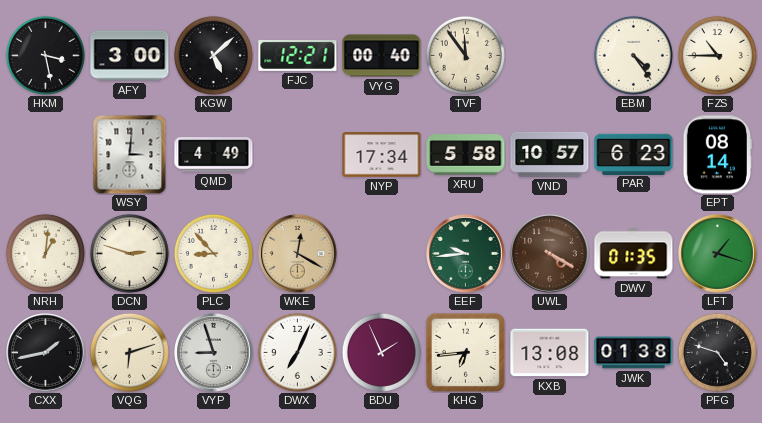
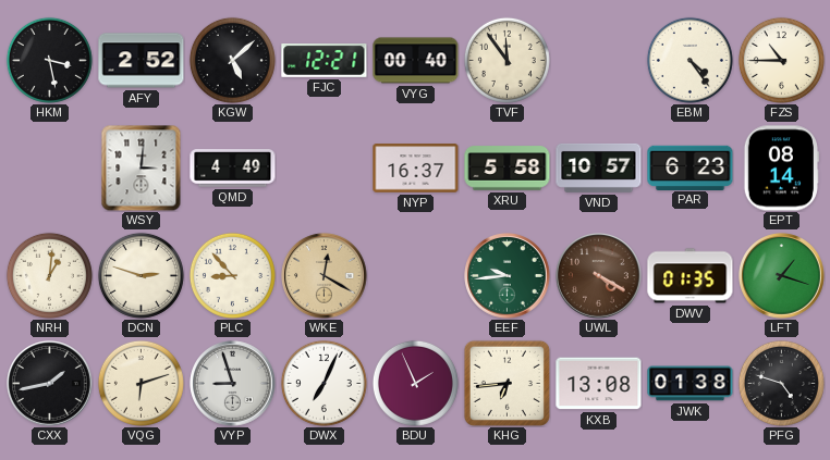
AFY: 3:00 -> 2:52
NYP: 17:34 -> 16:37
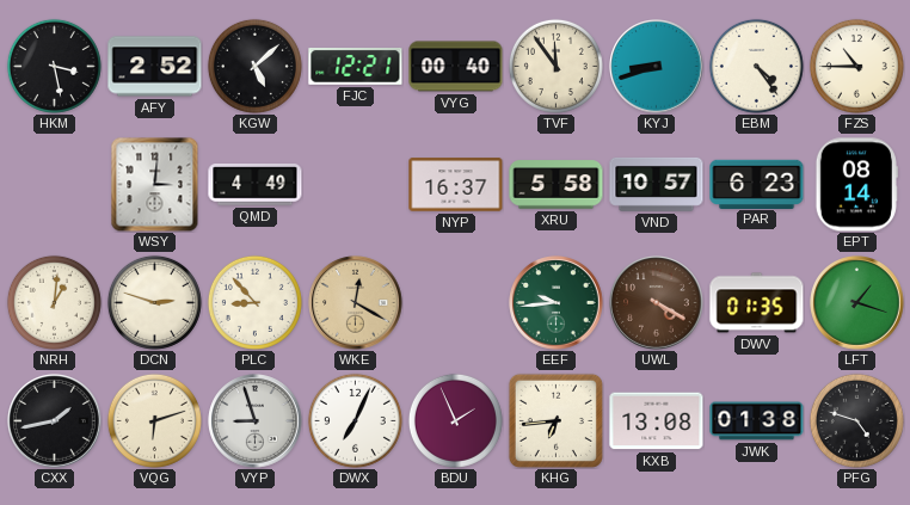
KYJ: none -> 8:42
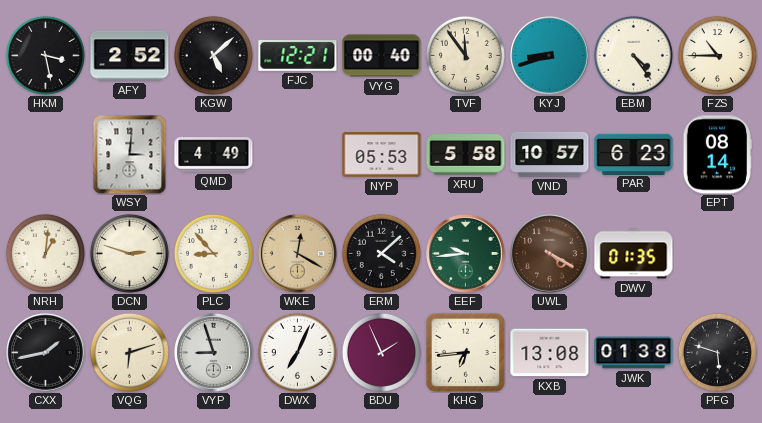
NYP: 16:37 -> 05:53
ERM: none -> 4:08
LFT: 1:18 -> none
PFG: 4:48 -> 5:48
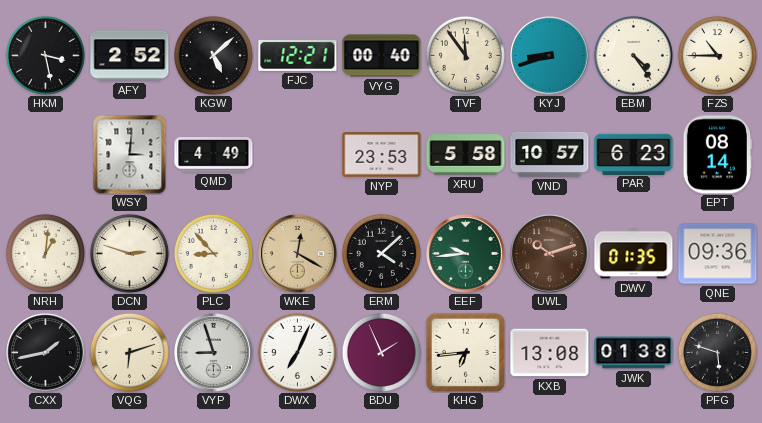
NYP: 05:53 -> 23:53
UWL: 4:20 -> 10:12
QNE: none -> 09:36
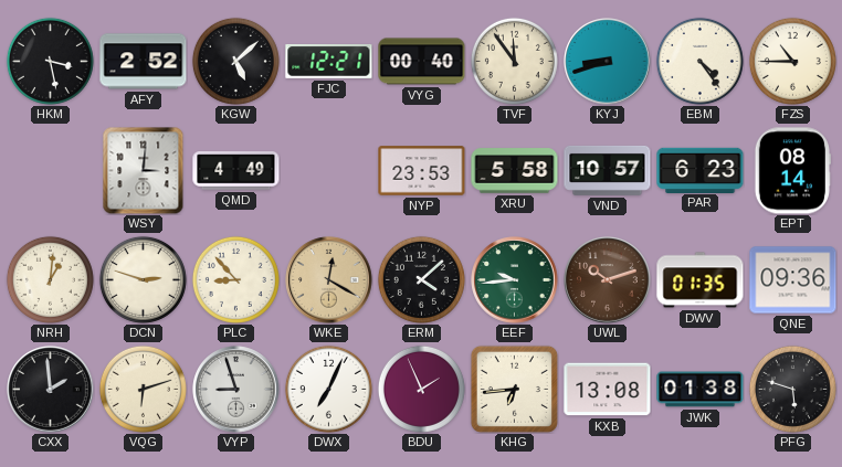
CXX: 1:43 -> 1:59
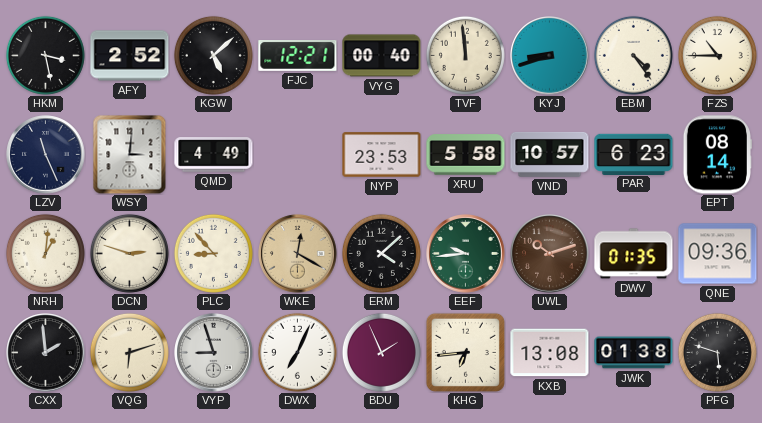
TVF: 11:54 -> 11:59
LZV: none -> 11:26
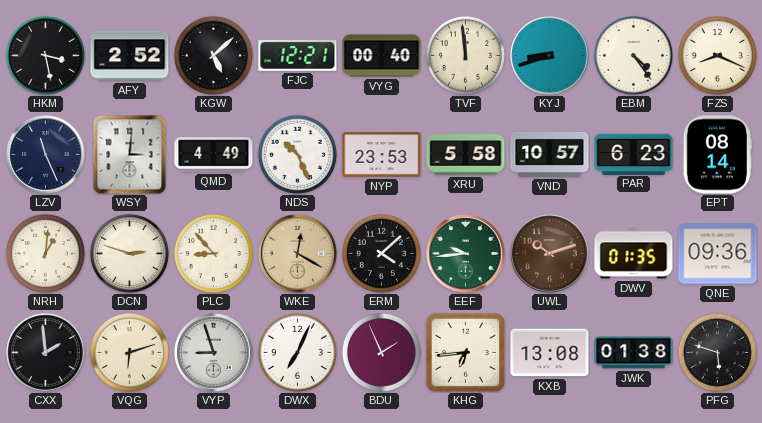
FZS: 10:45 -> 8:19
NDS: none -> 10:26
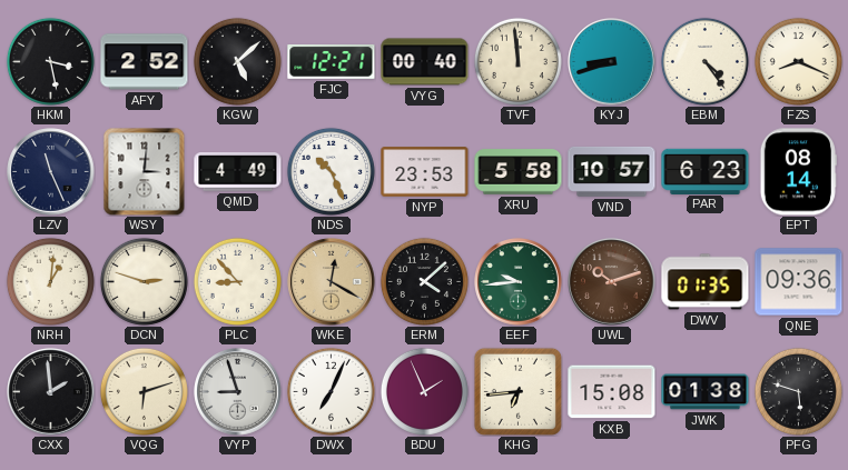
KXB: 13:08 -> 15:08
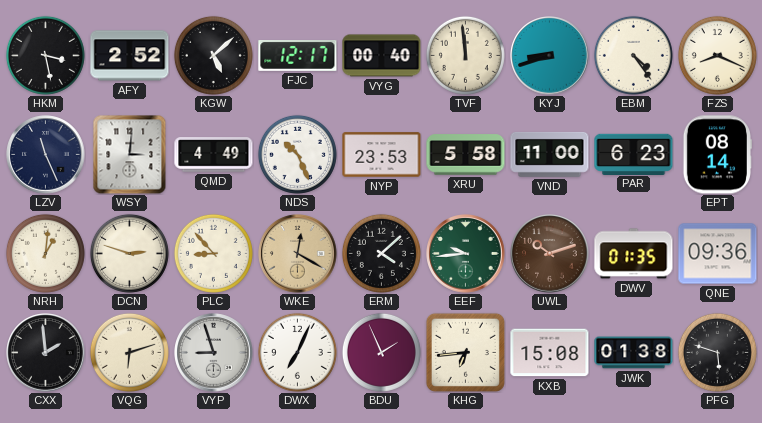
FJC: 12:21 -> 12:17
VND: 10:57 -> 11:00
